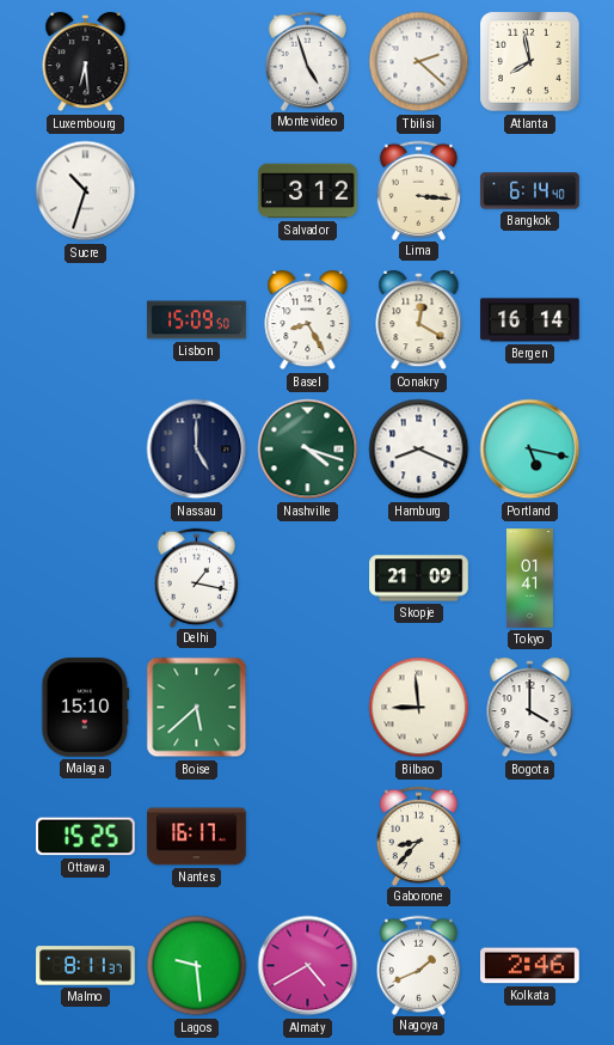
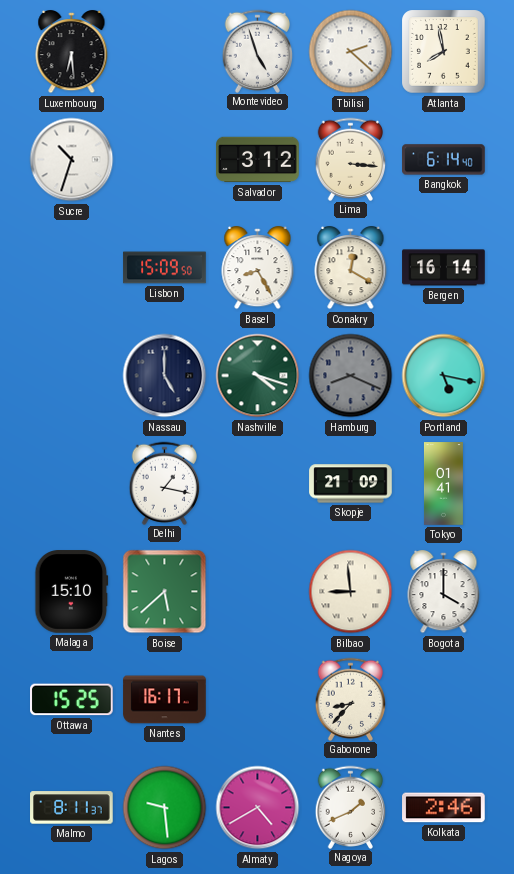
Hamburg dial: white -> grey
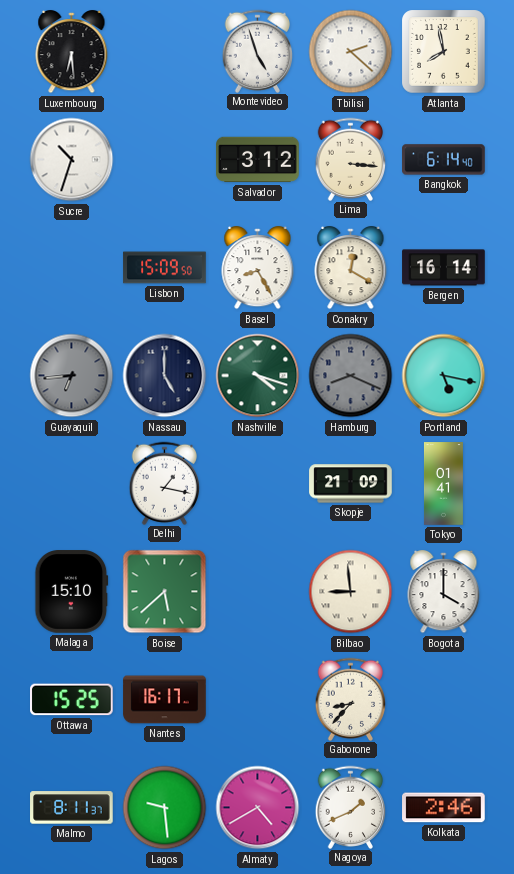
Guayaquil: none -> 6:44
